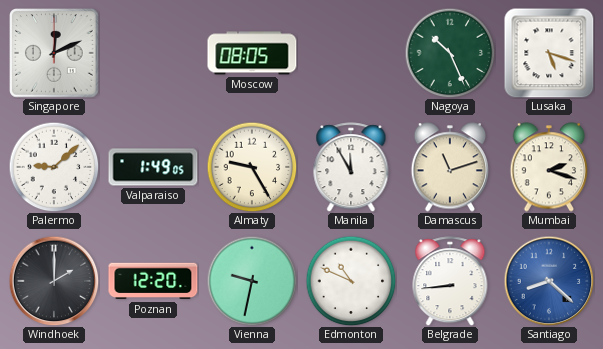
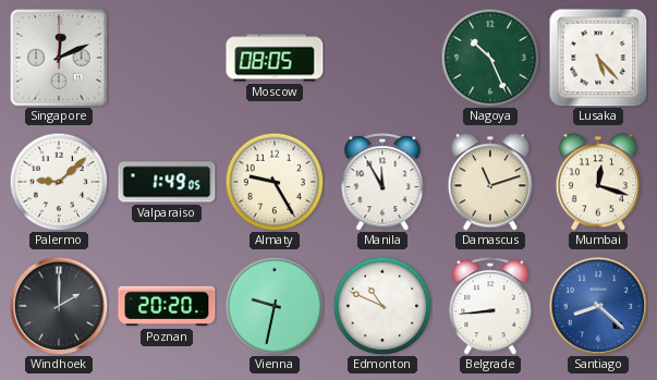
Lusaka: 5:18 -> 5:23
Mumbai: 2:18 -> 12:18
Poznan: 12:20 -> 20:20
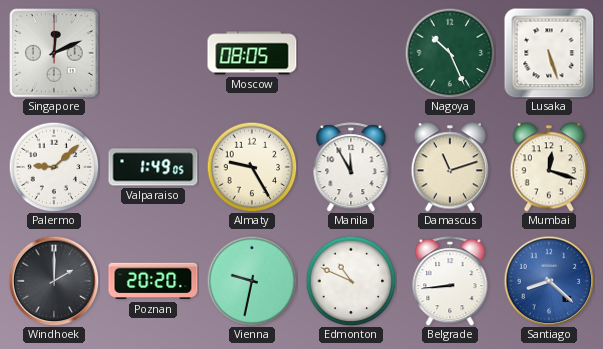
Lusaka: 5:23 -> 5:27
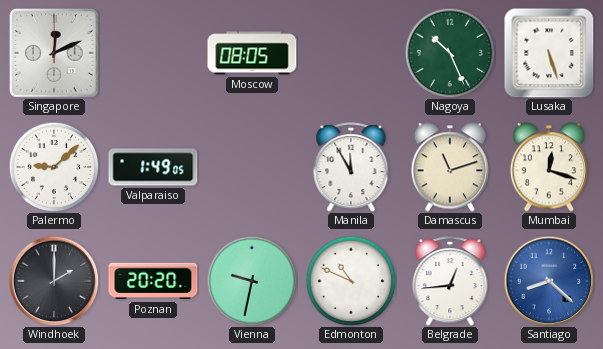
Almaty: 9:25 -> none
Belgrade: 8:44 -> 12:44
